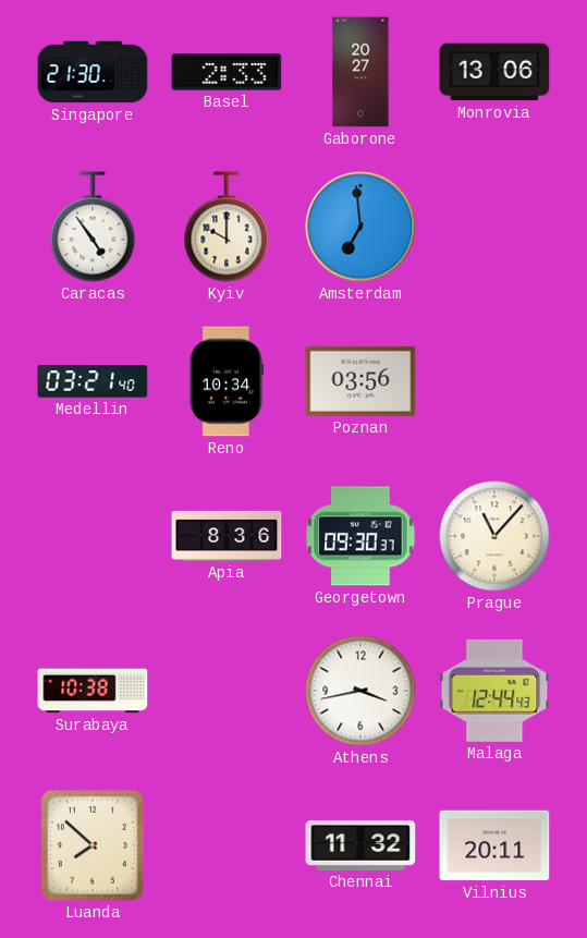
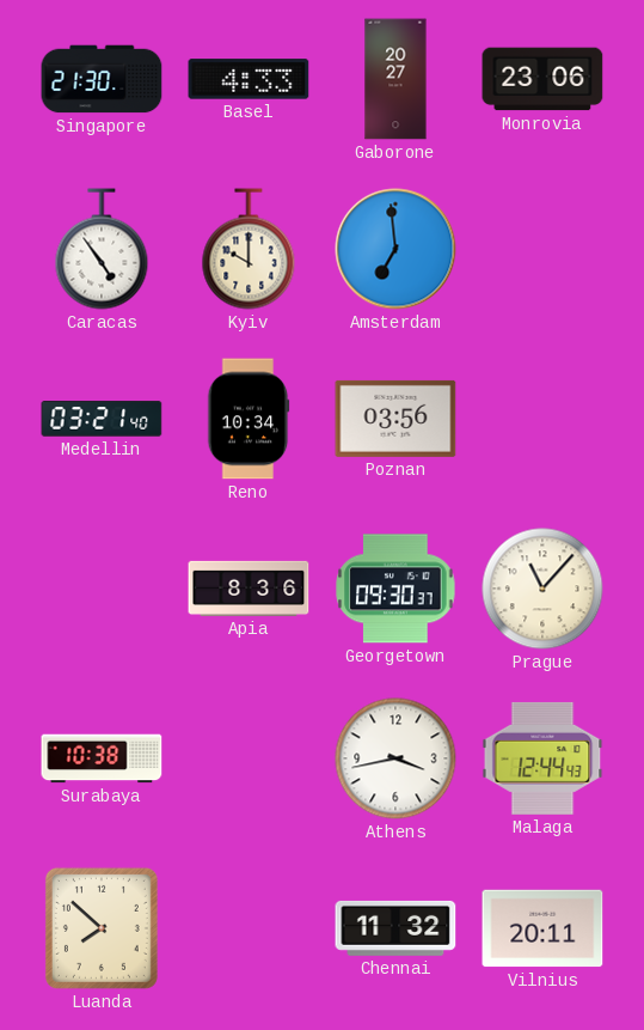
Basel: 2:33 -> 4:33
Monrovia: 13:06 -> 23:06
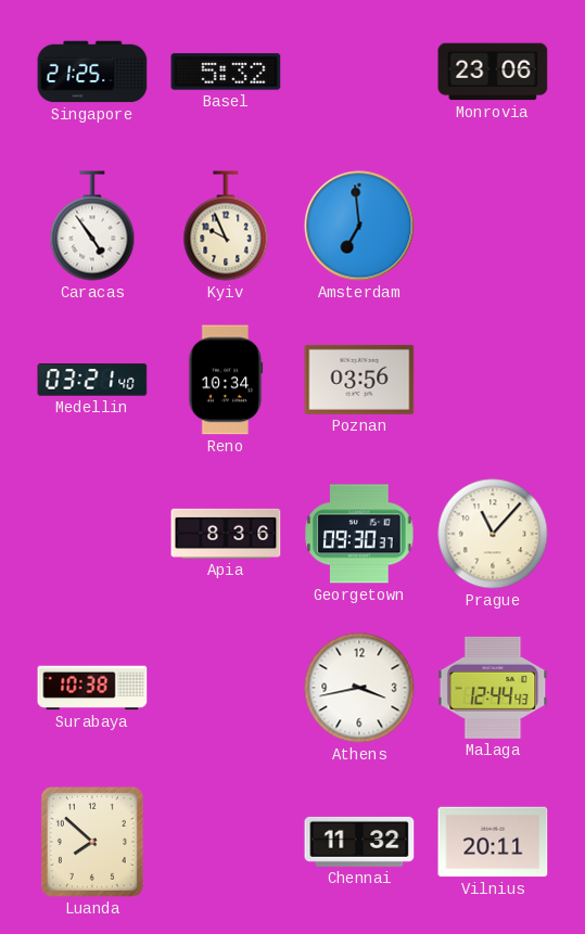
Singapore: 21:30 -> 21:25
Basel: 4:33 -> 5:32
Gaborone: 20:27 -> none
Kyiv: 10:00 -> 9:56
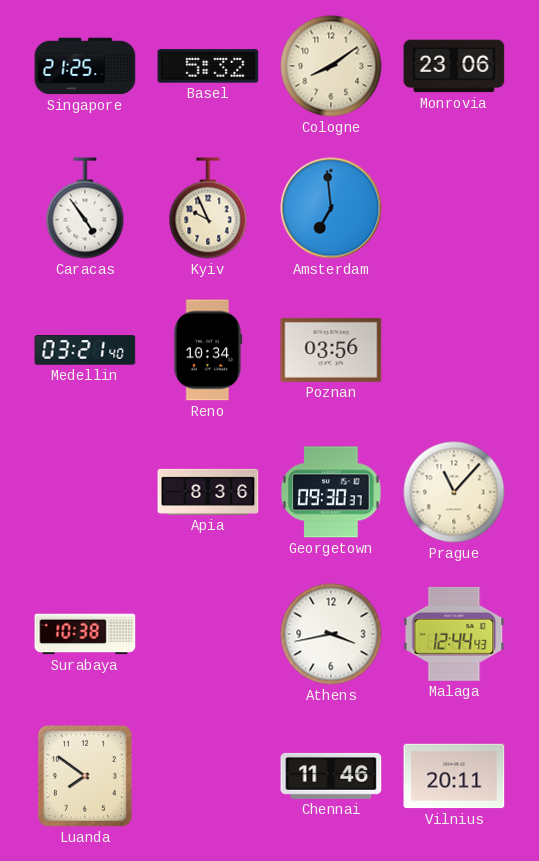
Cologne: none -> 8:09
Luanda: 7:52 -> 7:51
Chennai: 11:32 -> 11:46
